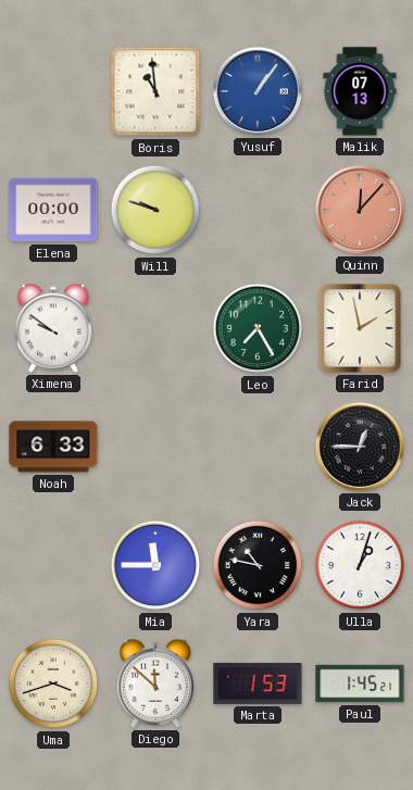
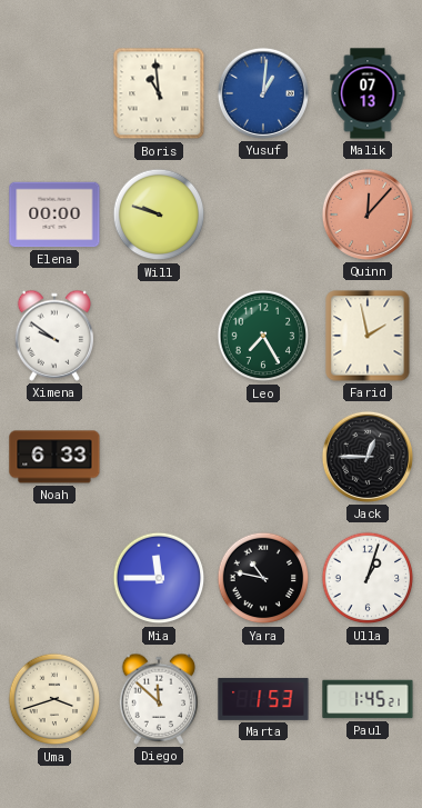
Yusuf: 1:06 -> 1:01
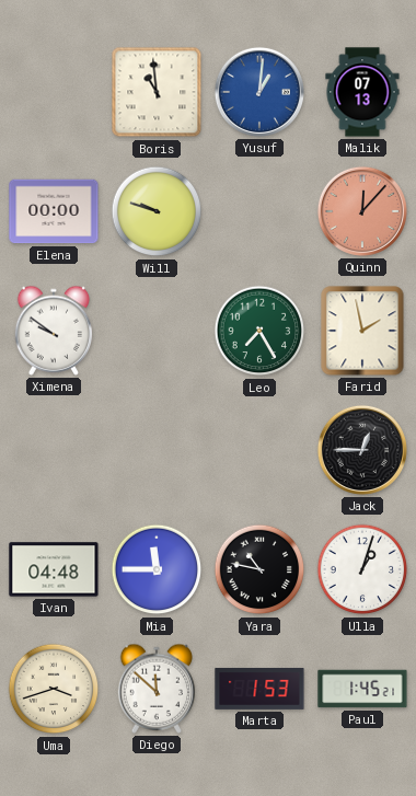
Noah: 6:33 -> none
Ivan: none -> 04:48
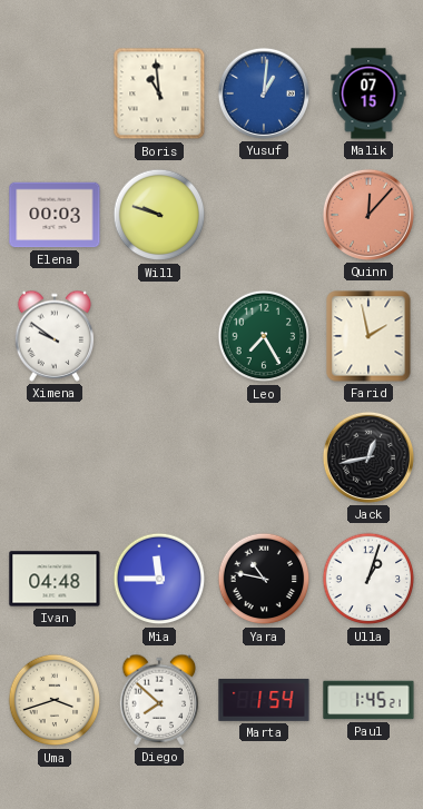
Malik: 07:13 -> 07:15
Elena: 00:00 -> 00:03
Jack: 12:45 -> 12:43
Diego: 11:52 -> 7:52
Marta: 1:53 -> 1:54
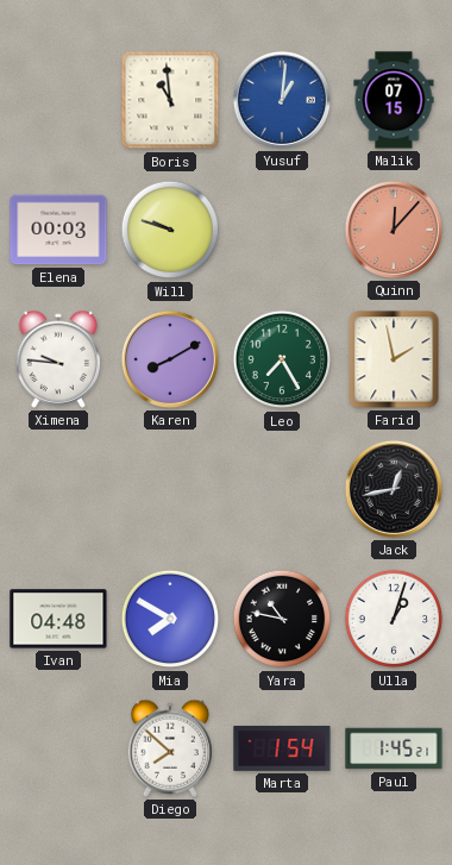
Ximena: 9:51 -> 9:46
Karen: none -> 8:10
Mia: 11:45 -> 7:50
Uma: 3:42 -> none
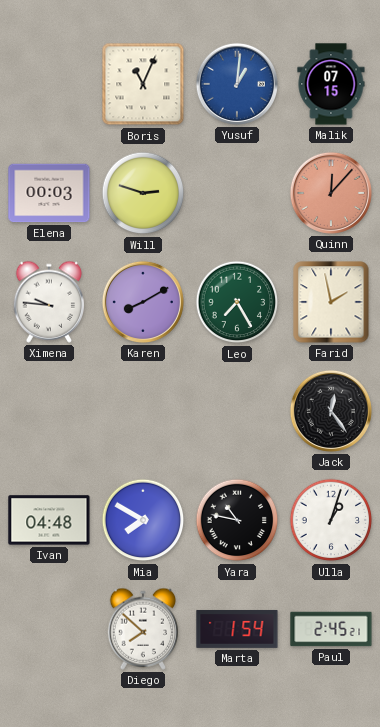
Boris: 10:59 -> 11:04
Will: 9:48 -> 2:48
Jack: 12:43 -> 12:24
Paul: 1:45 -> 2:45
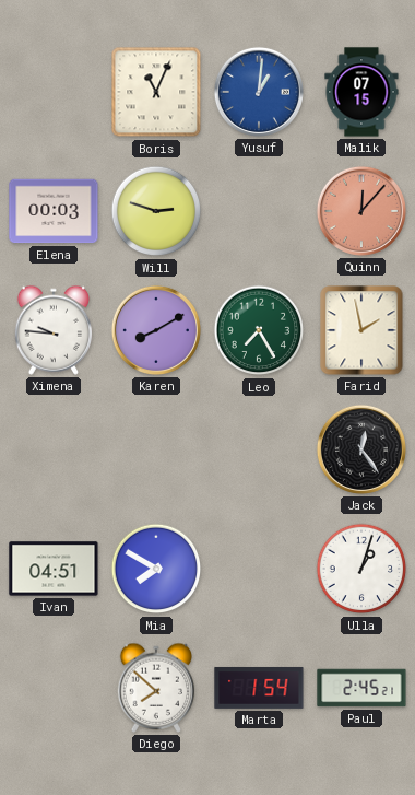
Ivan: 04:48 -> 04:51
Yara: 10:47 -> none
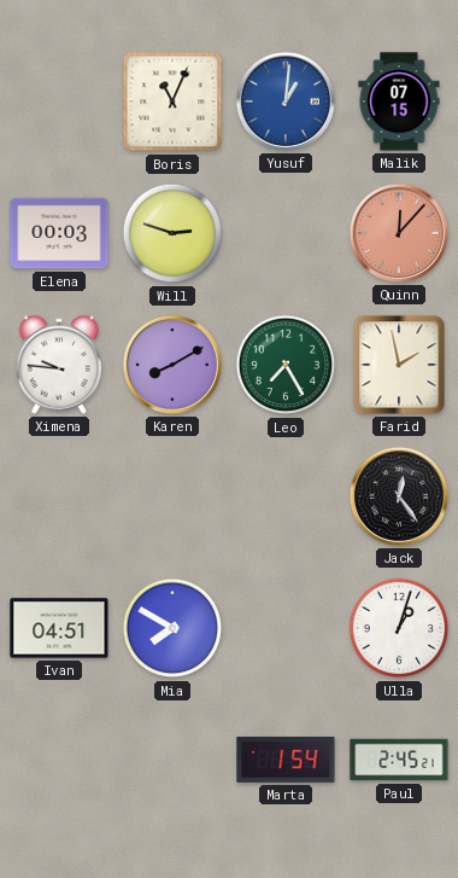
Diego: 7:52 -> none
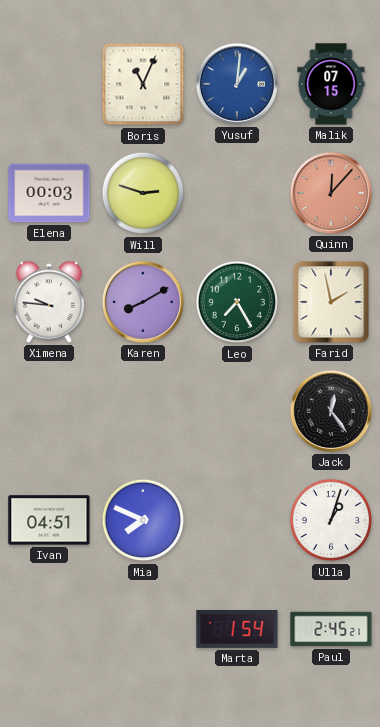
Mia: 7:50 -> 7:49
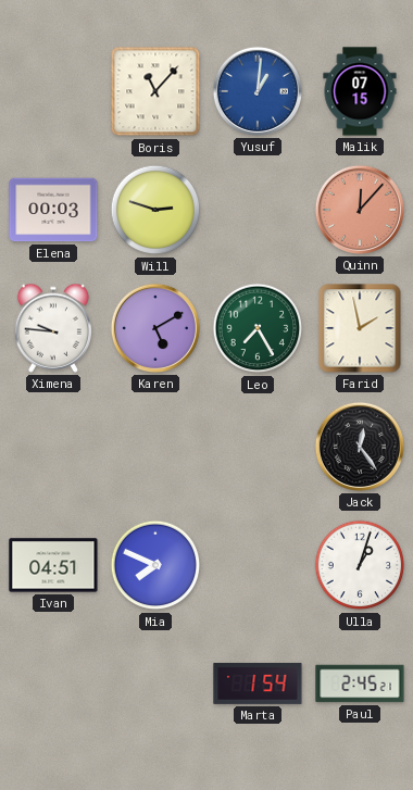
Boris: 11:04 -> 11:07
Karen: 8:10 -> 5:10
